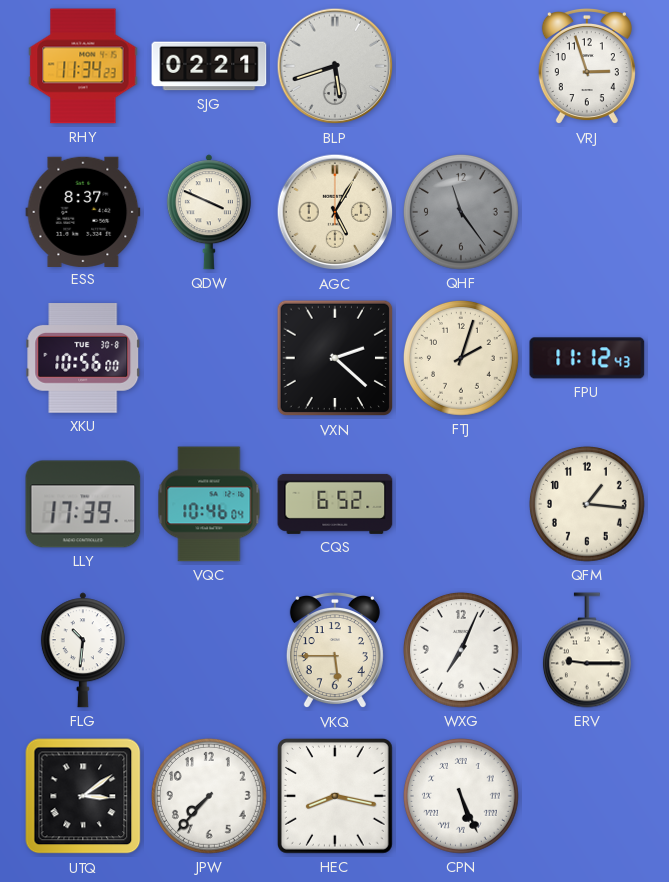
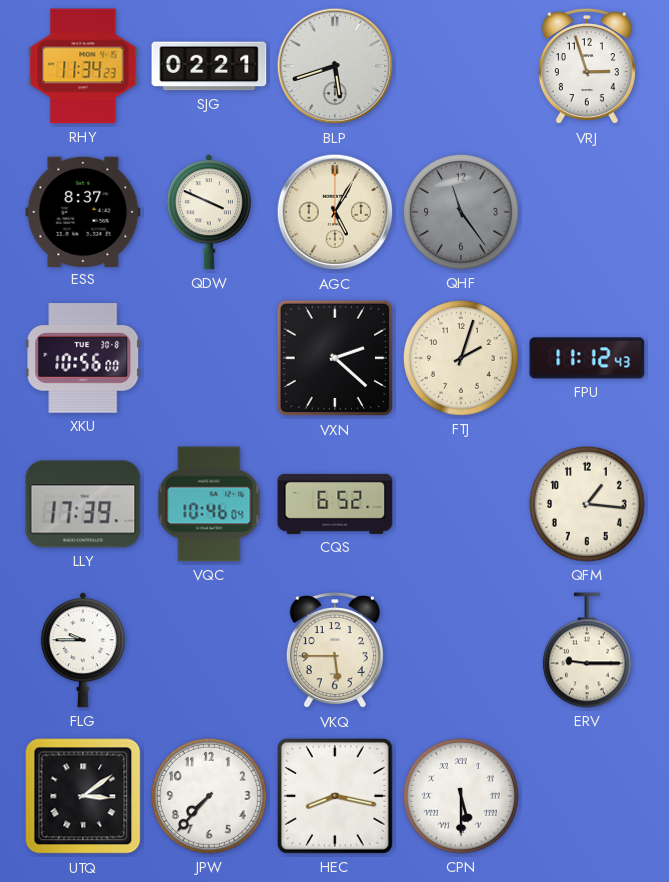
FLG: 10:31 -> 9:45
WXG: 7:04 -> none
CPN: 5:26 -> 5:30
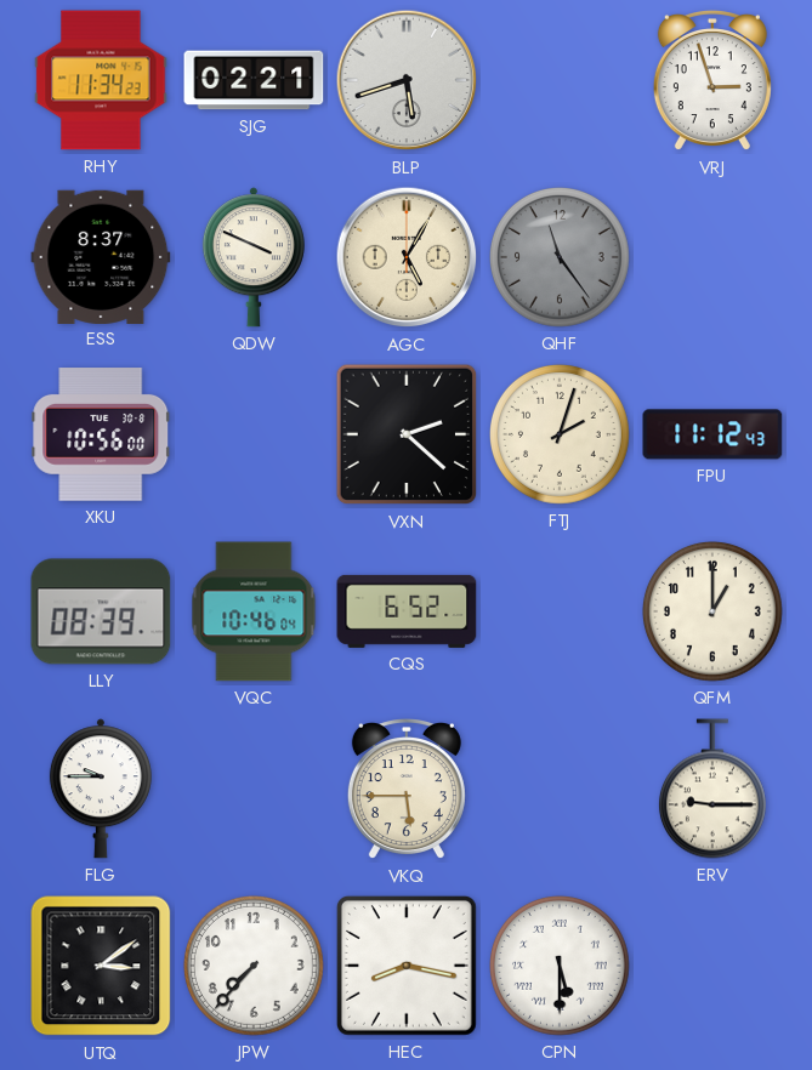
LLY: 17:39 -> 08:39
QFM: 1:16 -> 1:00
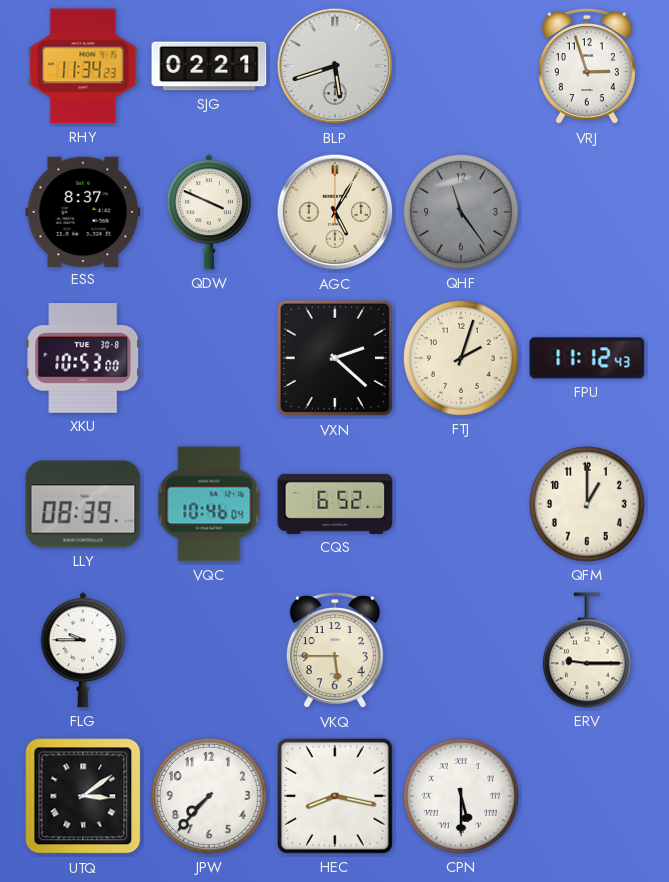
XKU: 10:56 -> 10:53
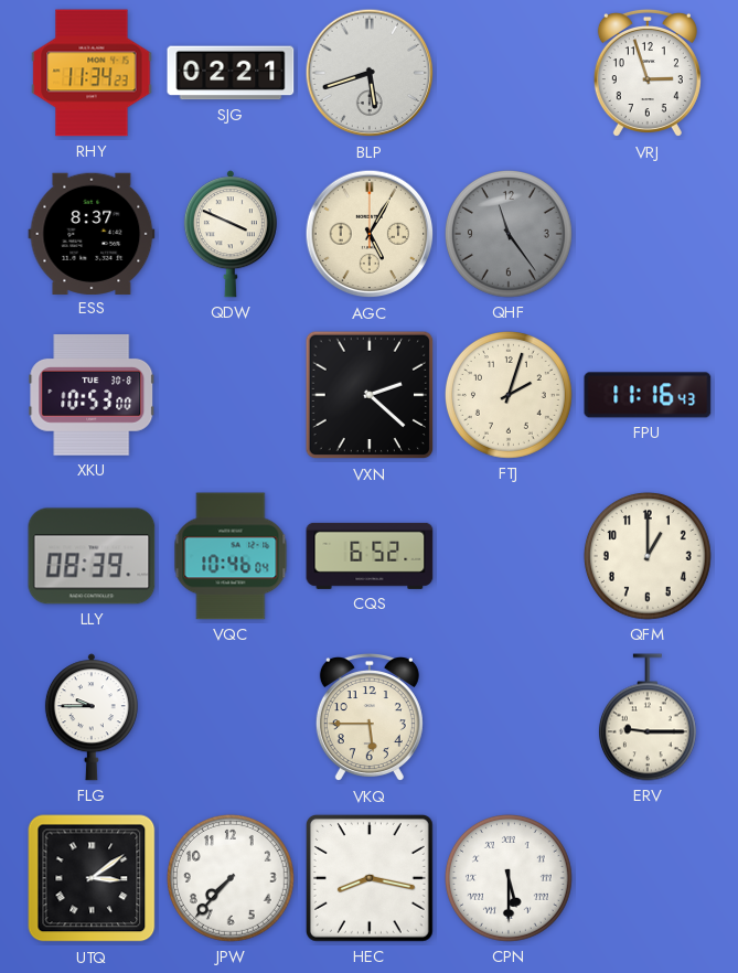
FPU: 11:12 -> 11:16
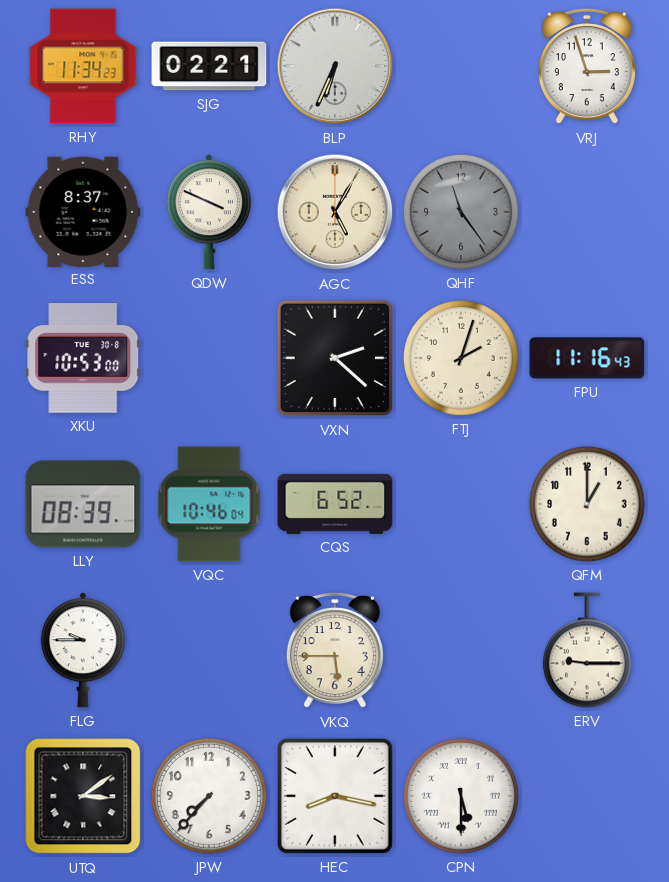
BLP: 5:42 -> 6:34
